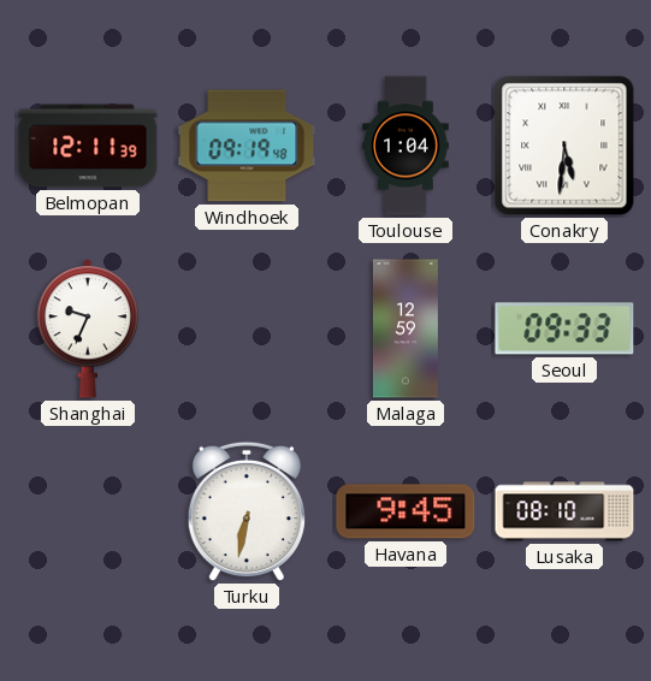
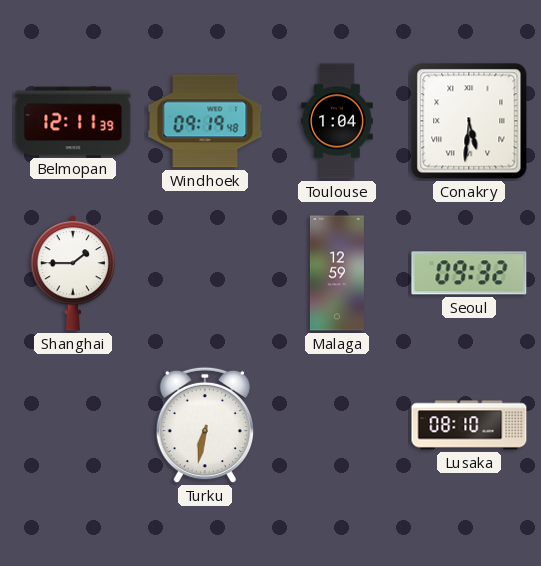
Shanghai: 9:34 -> 1:45
Seoul: 09:33 -> 09:32
Havana: 9:45 -> none
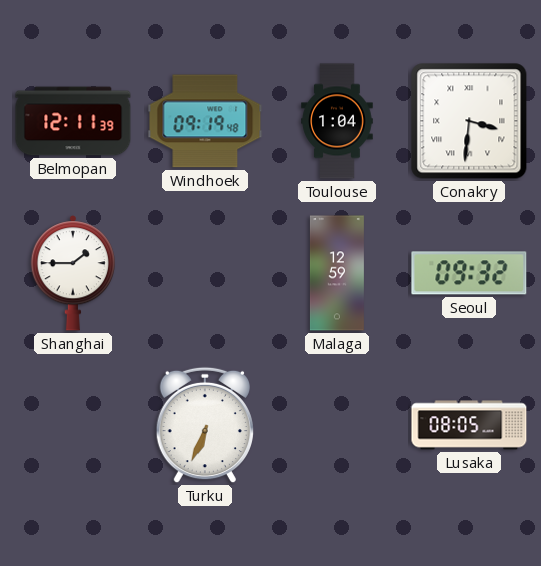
Conakry: 5:31 -> 3:31
Turku: 6:32 -> 6:34
Lusaka: 08:10 -> 08:05
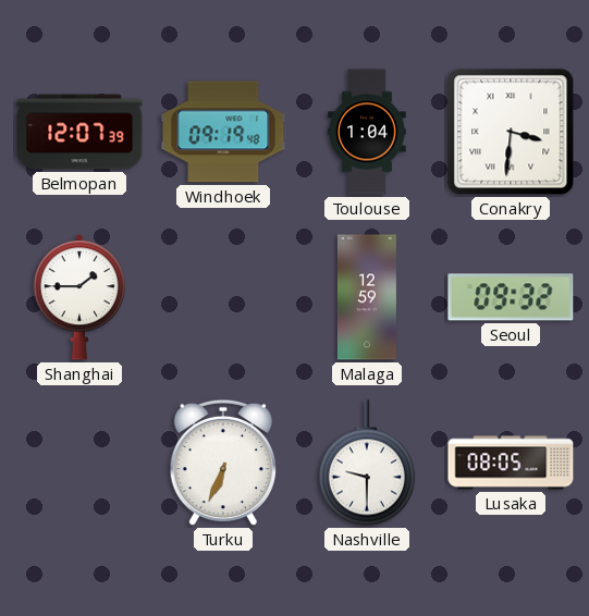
Belmopan: 12:11 -> 12:07
Nashville: none -> 9:30
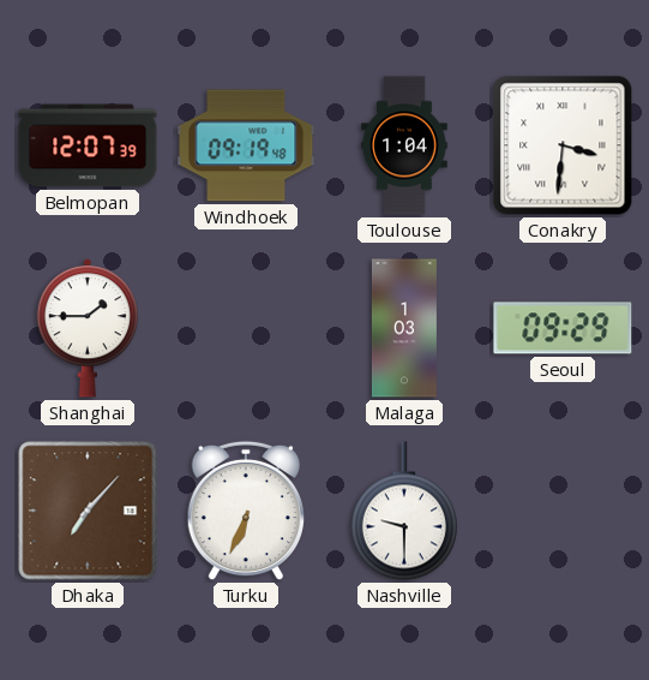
Malaga: 12:59 -> 1:03
Seoul: 09:32 -> 09:29
Dhaka: none -> 7:07
Lusaka: 08:05 -> none
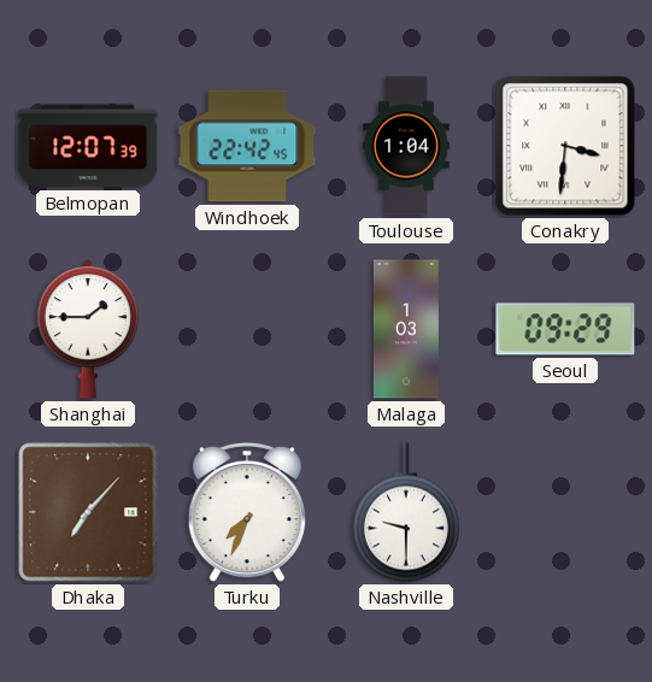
Windhoek: 09:19 -> 22:42
Turku: 6:34 -> 7:34
